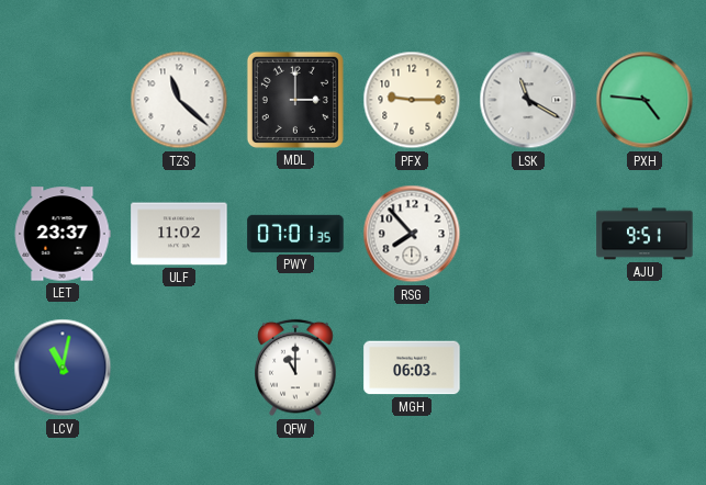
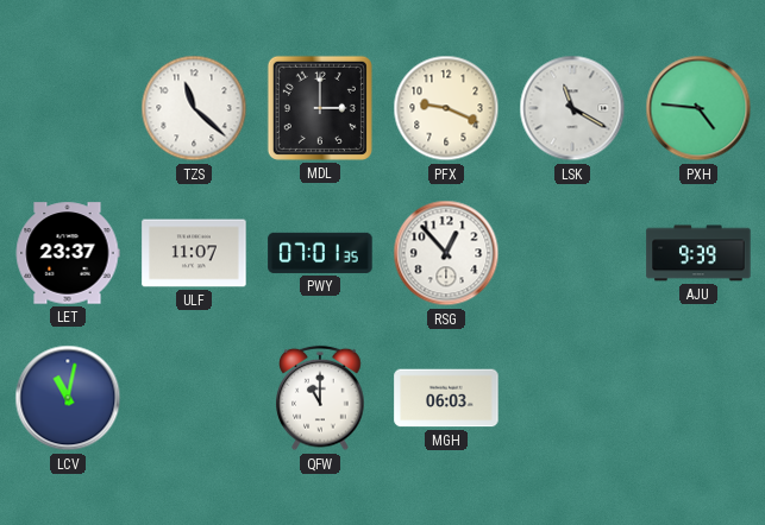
PFX: 9:15 -> 9:19
ULF: 11:02 -> 11:07
RSG: 7:53 -> 12:53
AJU: 9:51 -> 9:39
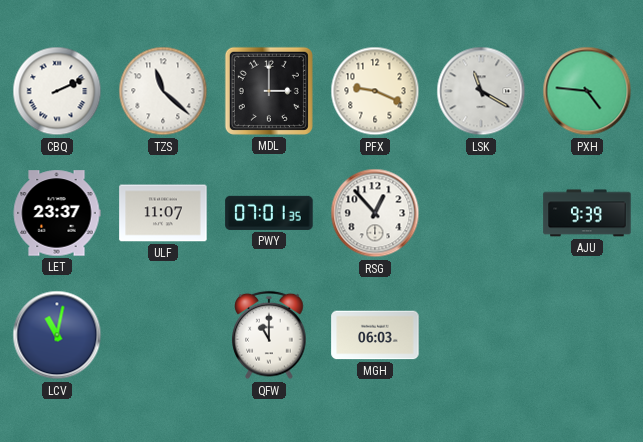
CBQ: none -> 2:11
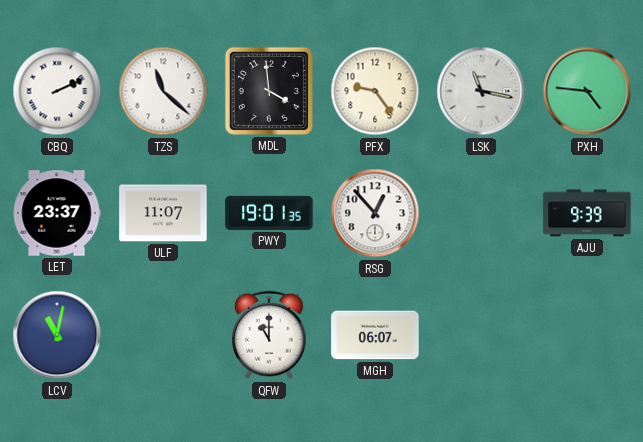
MDL: 3:00 -> 3:59
PFX: 9:19 -> 9:24
LSK: 11:20 -> 11:17
PWY: 07:01 -> 19:01
MGH: 06:03 -> 06:07
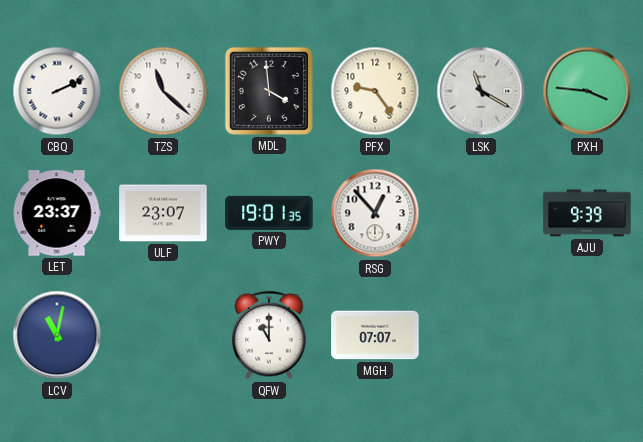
LSK: 11:17 -> 11:20
PXH: 4:46 -> 3:46
ULF: 11:07 -> 23:07
MGH: 06:07 -> 07:07
